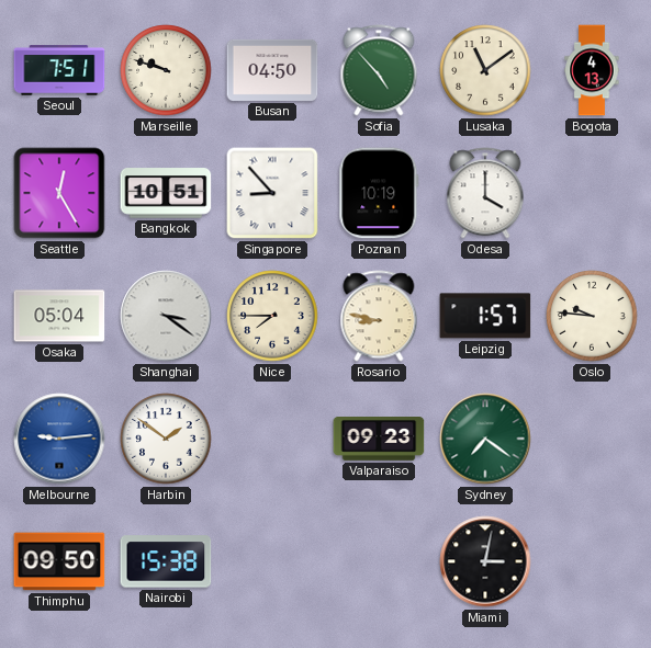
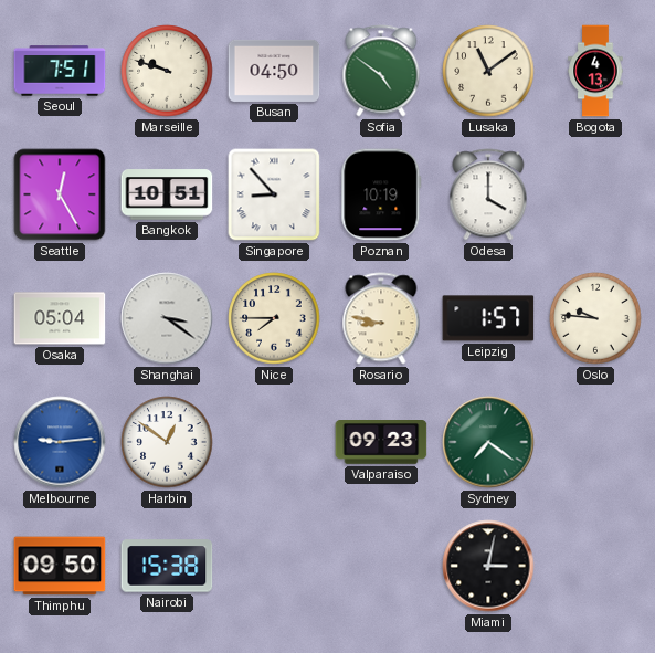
Sofia: 4:53 -> 4:51
Harbin: 1:51 -> 12:51
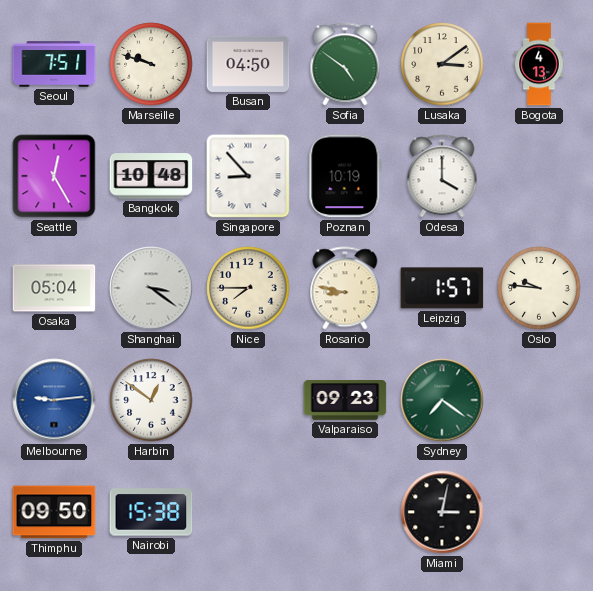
Lusaka: 11:09 -> 3:09
Bangkok: 10:51 -> 10:48
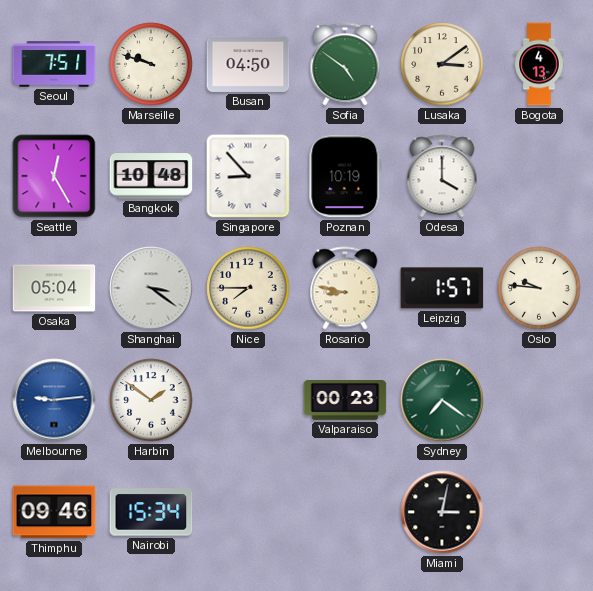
Harbin: 12:51 -> 1:51
Valparaiso: 09:23 -> 00:23
Thimphu: 09:50 -> 09:46
Nairobi: 15:38 -> 15:34
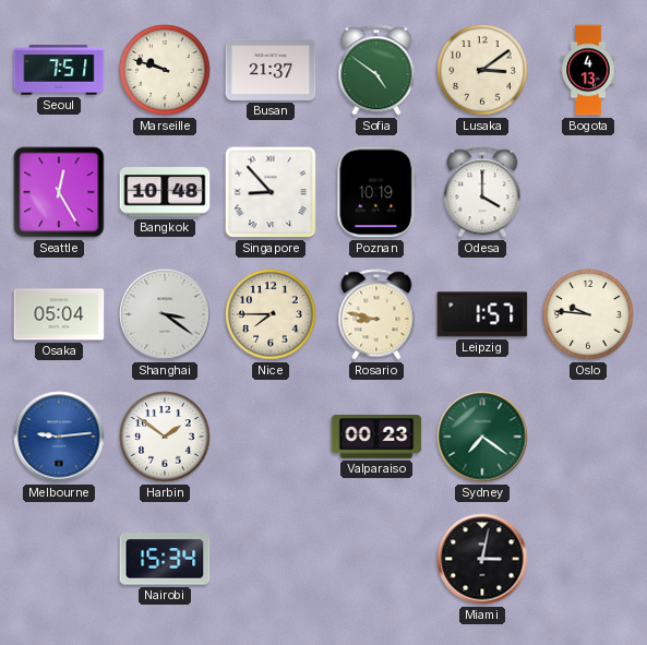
Busan: 04:50 -> 21:37
Thimphu: 09:46 -> none
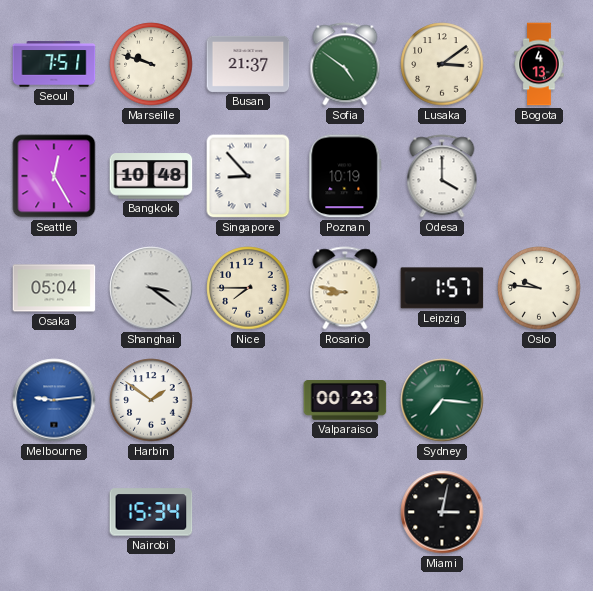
Sydney: 7:21 -> 7:16
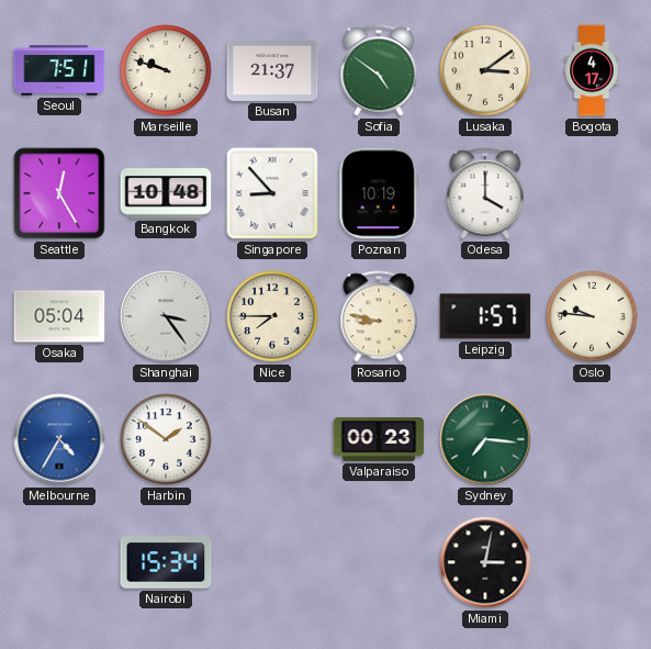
Bogota: 4:13 -> 4:17
Shanghai: 3:21 -> 3:24
Melbourne: 9:14 -> 4:35
